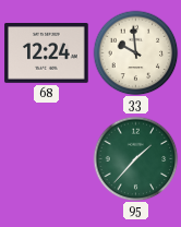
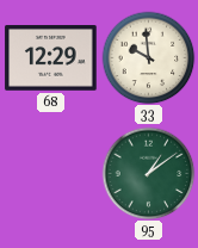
68: 12:24 -> 12:29
95: 1:37 -> 1:09
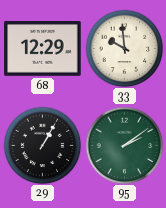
29: none -> 1:05
95: 1:09 -> 2:09
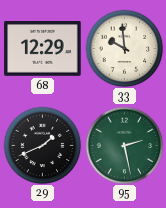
29: 1:05 -> 1:41
95: 2:09 -> 2:28
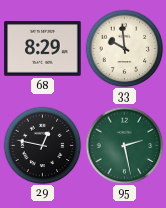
68: 12:29 -> 8:29
29: 1:41 -> 12:47
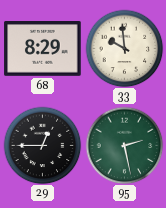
29: 12:47 -> 12:45
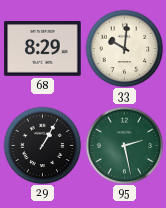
33: 9:59 -> 10:01
29: 12:45 -> 1:05
